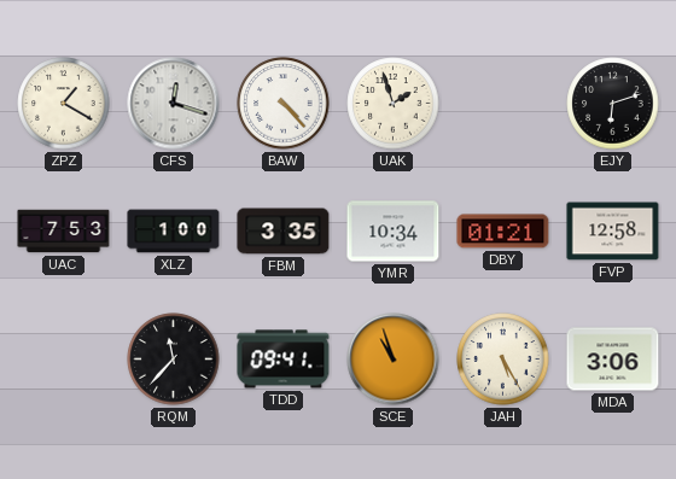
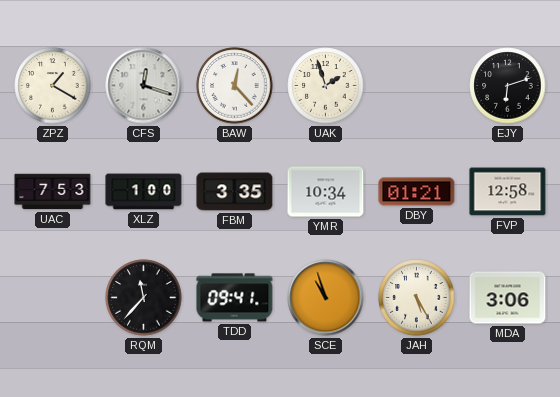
BAW: 4:23 -> 12:23
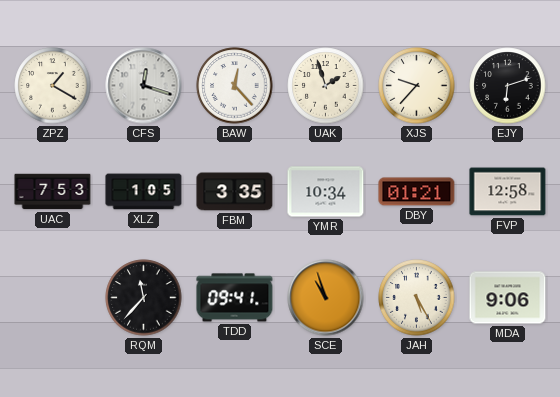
XJS: none -> 9:37
XLZ: 1:00 -> 1:05
MDA: 3:06 -> 9:06
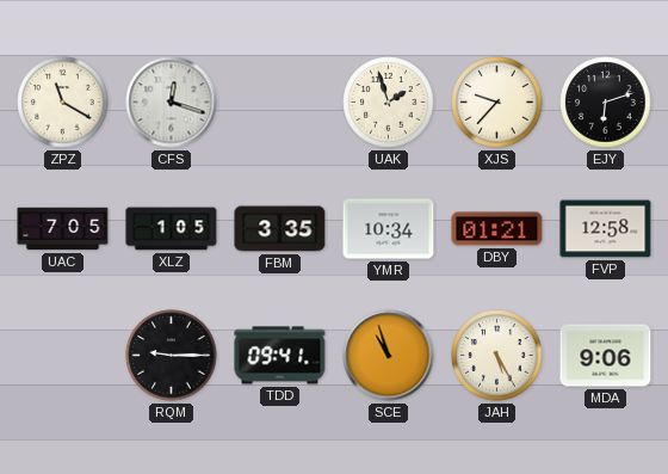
ZPZ: 1:20 -> 11:20
BAW: 12:23 -> none
UAC: 7:53 -> 7:05
RQM: 11:37 -> 9:15
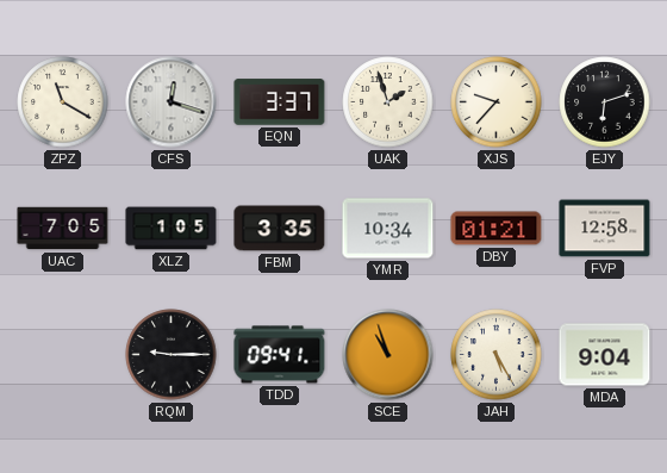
EQN: none -> 3:37
MDA: 9:06 -> 9:04
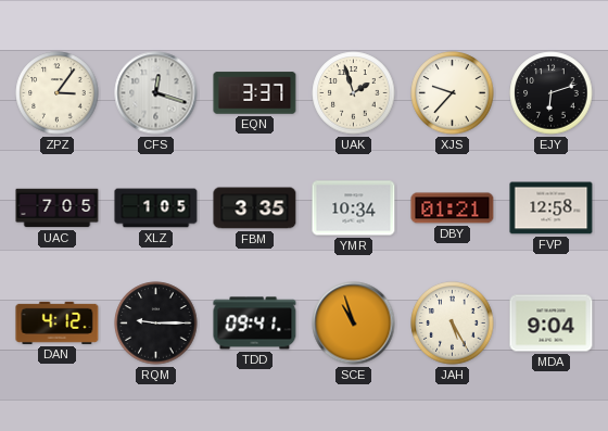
ZPZ: 11:20 -> 3:06
DAN: none -> 4:12
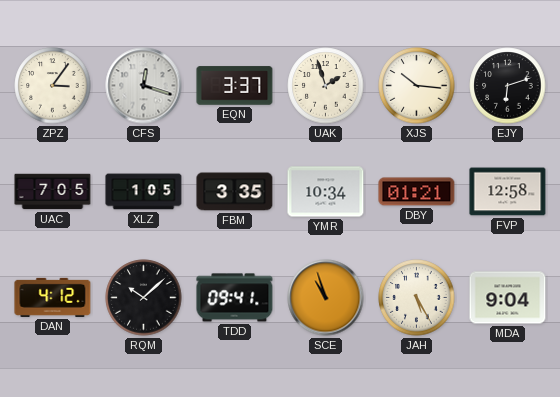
XJS: 9:37 -> 10:16
RQM: 9:15 -> 10:08
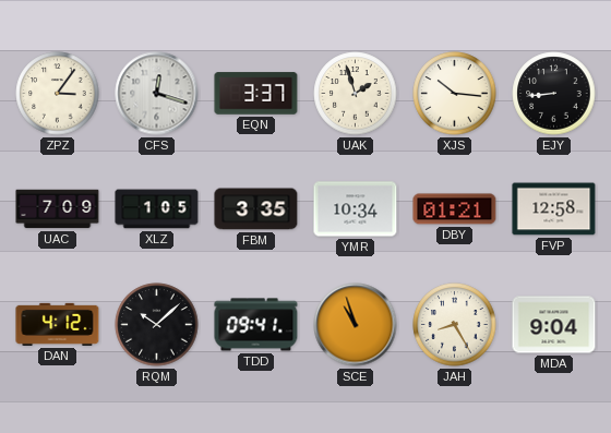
EJY: 6:12 -> 8:44
UAC: 7:05 -> 7:09
JAH: 5:25 -> 8:25
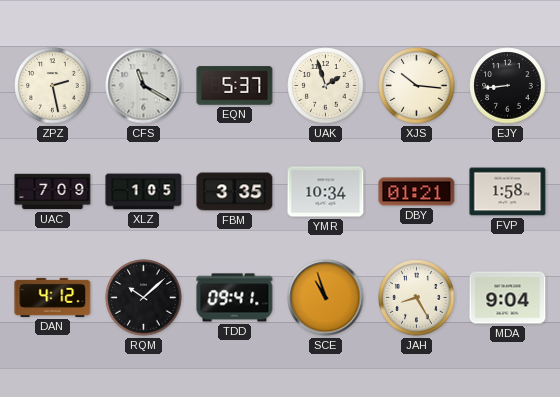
ZPZ: 3:06 -> 2:28
CFS: 12:18 -> 11:20
EQN: 3:37 -> 5:37
FVP: 12:58 -> 1:58
